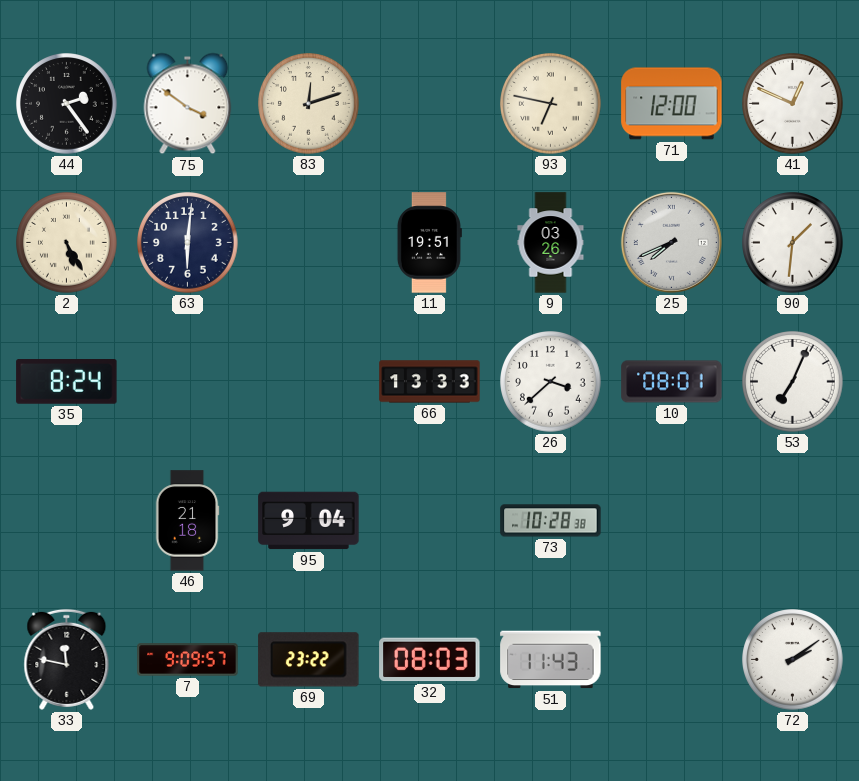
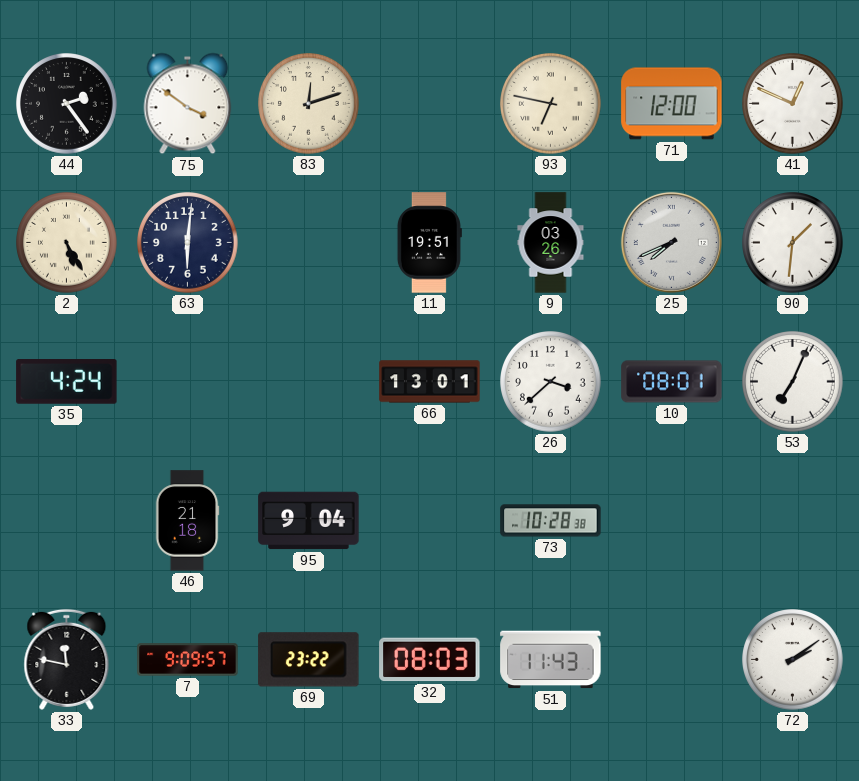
35: 8:24 -> 4:24
66: 13:33 -> 13:01
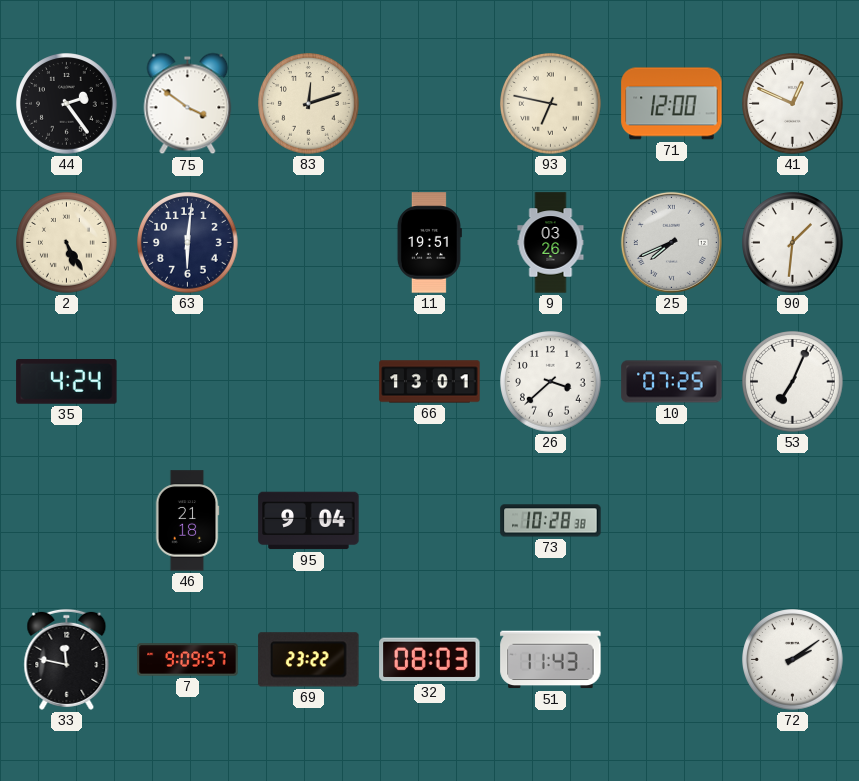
10: 08:01 -> 07:25
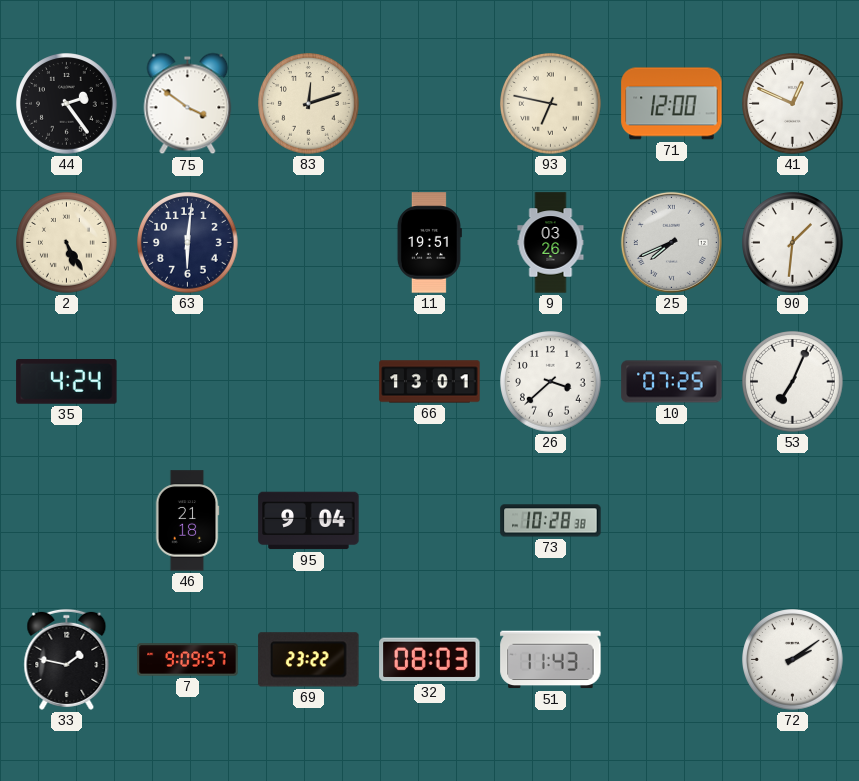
33: 11:47 -> 1:47
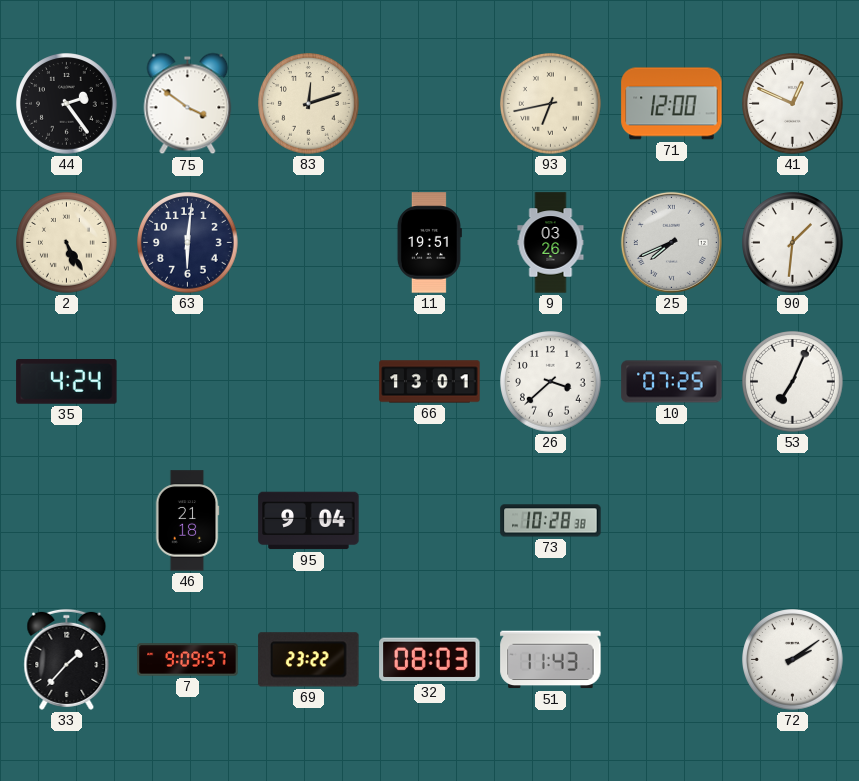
93: 6:47 -> 6:43
33: 1:47 -> 1:37
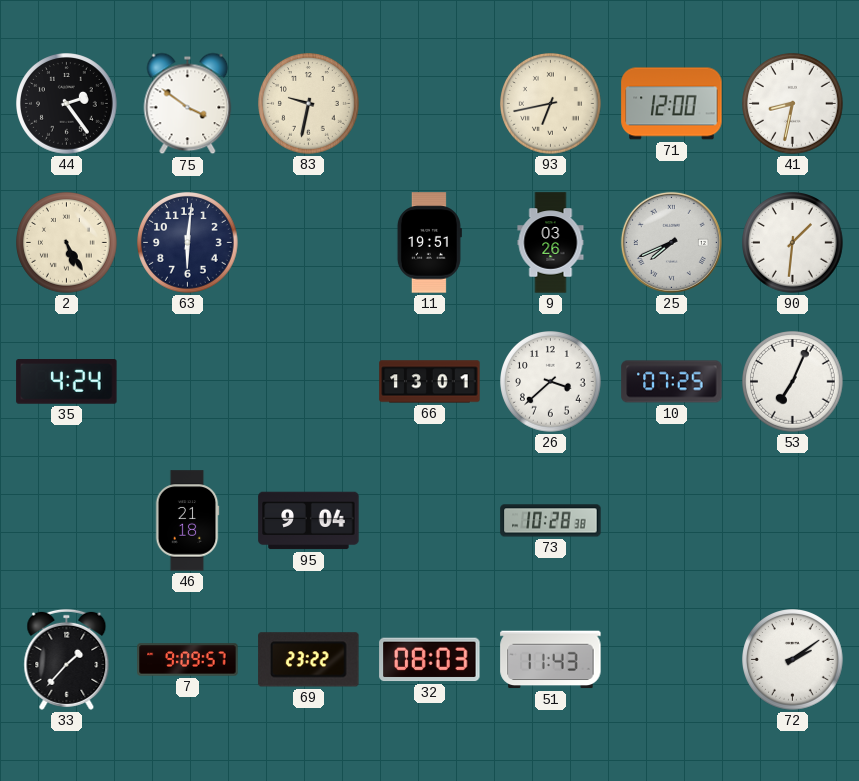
83: 12:12 -> 9:32
41: 12:49 -> 8:32
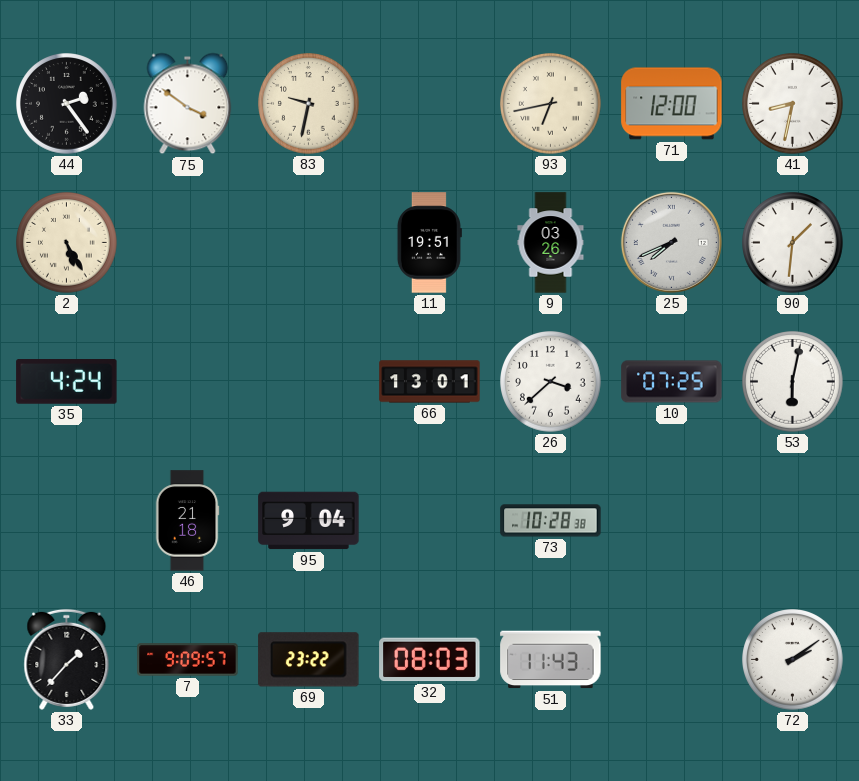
63: 6:01 -> none
53: 7:04 -> 6:02
